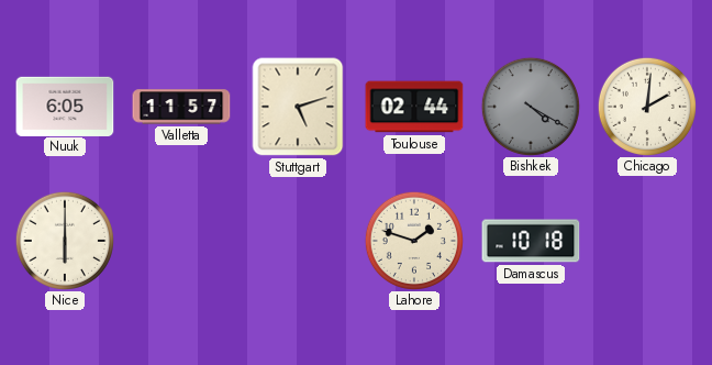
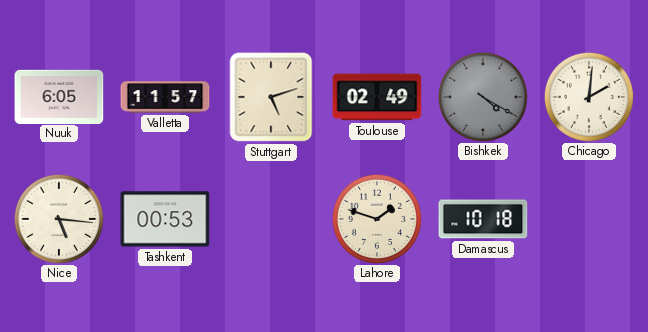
Toulouse: 02:44 -> 02:49
Nice: 6:00 -> 5:16
Tashkent: none -> 00:53
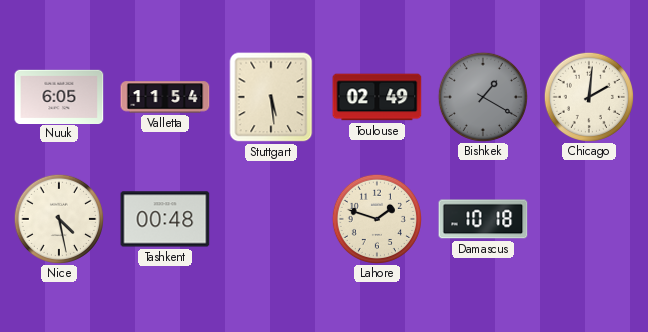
Valletta: 11:57 -> 11:54
Stuttgart: 5:12 -> 5:29
Bishkek: 4:20 -> 1:20
Nice: 5:16 -> 4:28
Tashkent: 00:53 -> 00:48
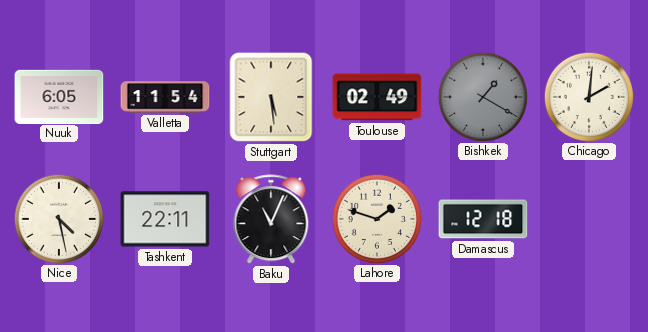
Tashkent: 00:48 -> 22:11
Baku: none -> 11:04
Damascus: 10:18 -> 12:18
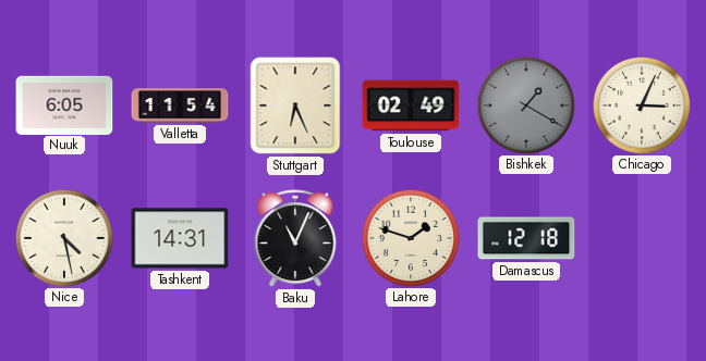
Stuttgart: 5:29 -> 6:26
Chicago: 2:01 -> 3:04
Tashkent: 22:11 -> 14:31
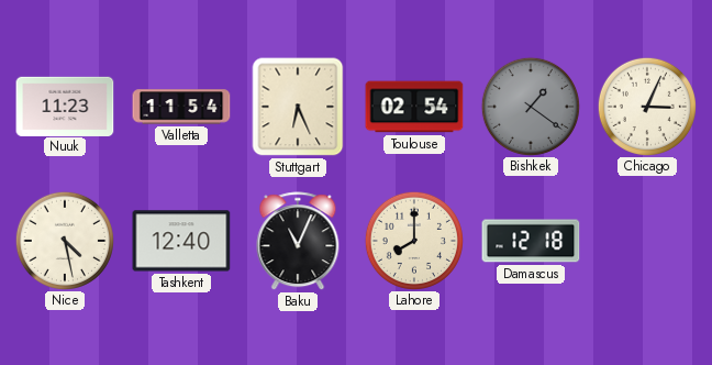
Nuuk: 6:05 -> 11:23
Toulouse: 02:49 -> 02:54
Bishkek: 1:20 -> 1:21
Tashkent: 14:31 -> 12:40
Lahore: 1:48 -> 8:00
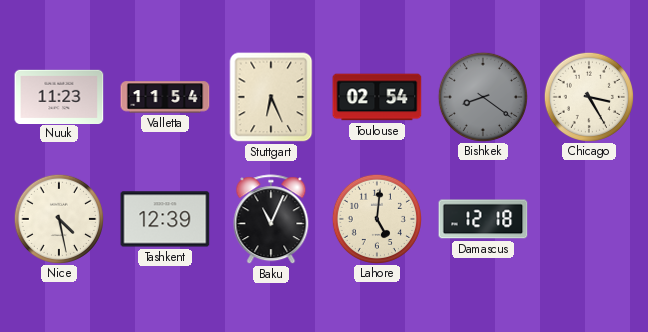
Bishkek: 1:21 -> 8:21
Chicago: 3:04 -> 3:25
Tashkent: 12:40 -> 12:39
Lahore: 8:00 -> 5:01
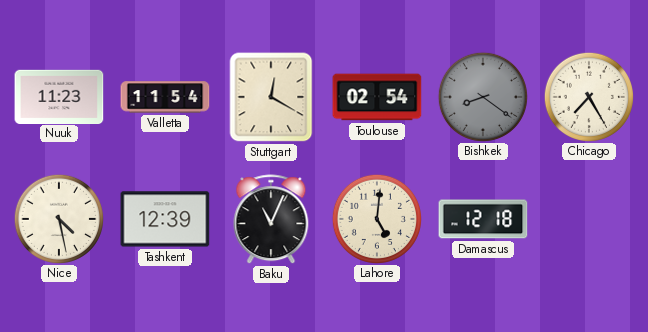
Stuttgart: 6:26 -> 12:20
Chicago: 3:25 -> 7:25
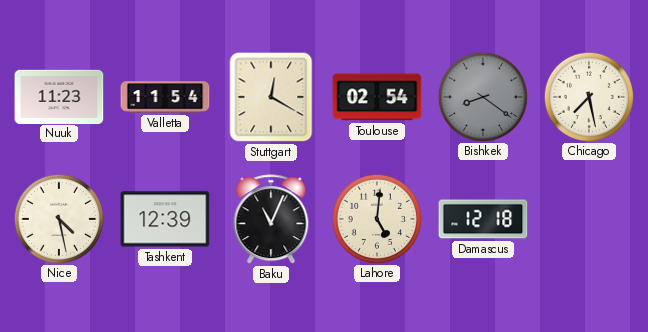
Chicago: 7:25 -> 7:28
